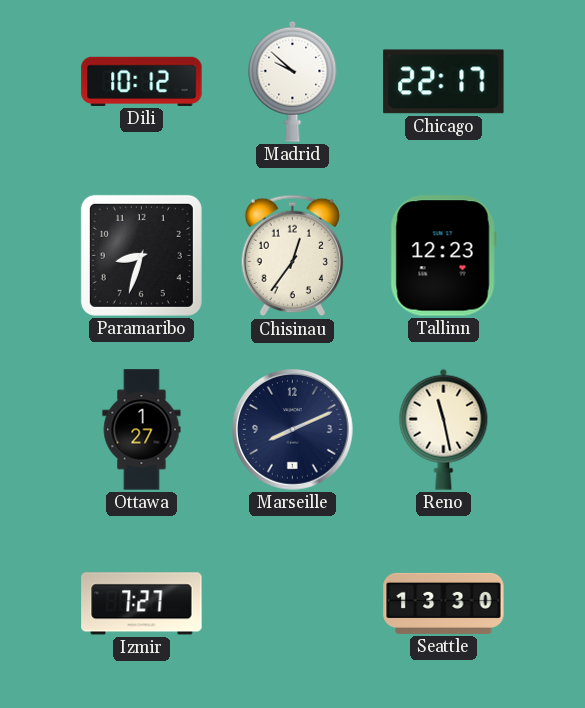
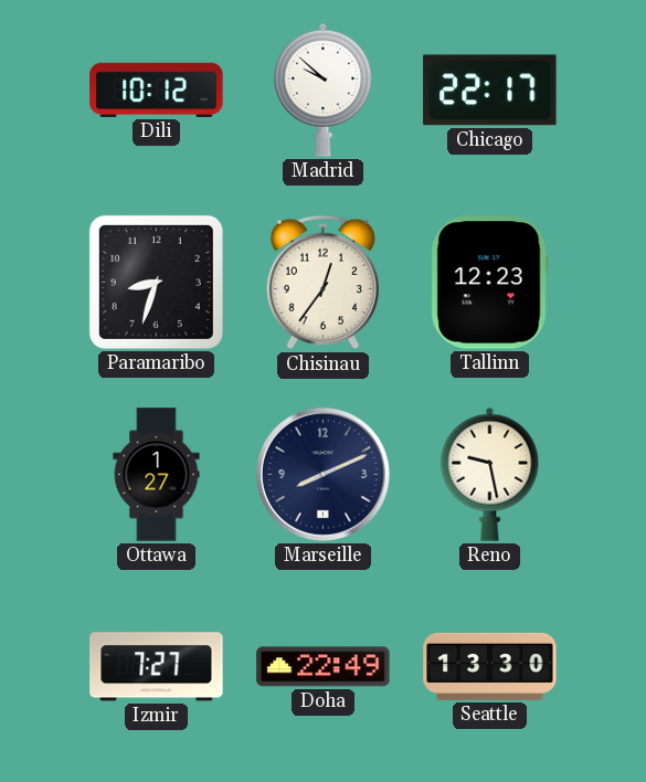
Reno: 11:28 -> 9:28
Doha: none -> 22:49
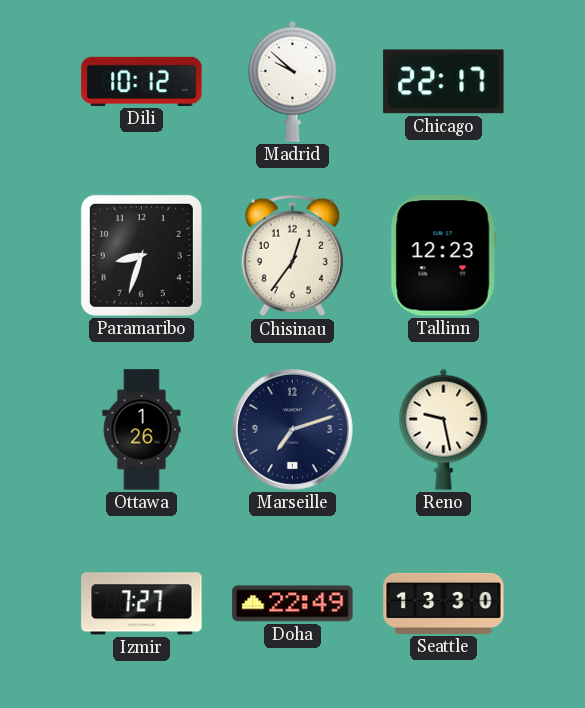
Ottawa: 1:27 -> 1:26
Marseille: 8:11 -> 7:12
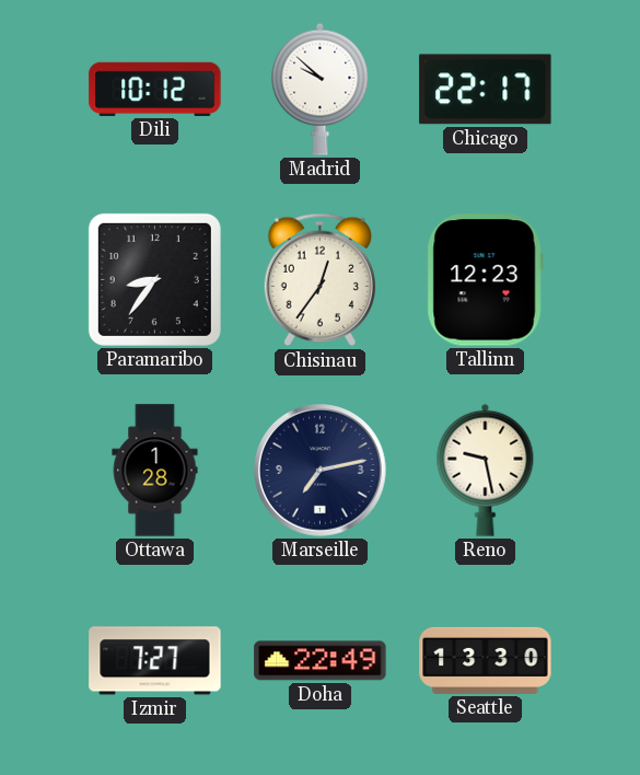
Paramaribo: 8:33 -> 8:36
Ottawa: 1:26 -> 1:28
Marseille: 7:12 -> 7:13
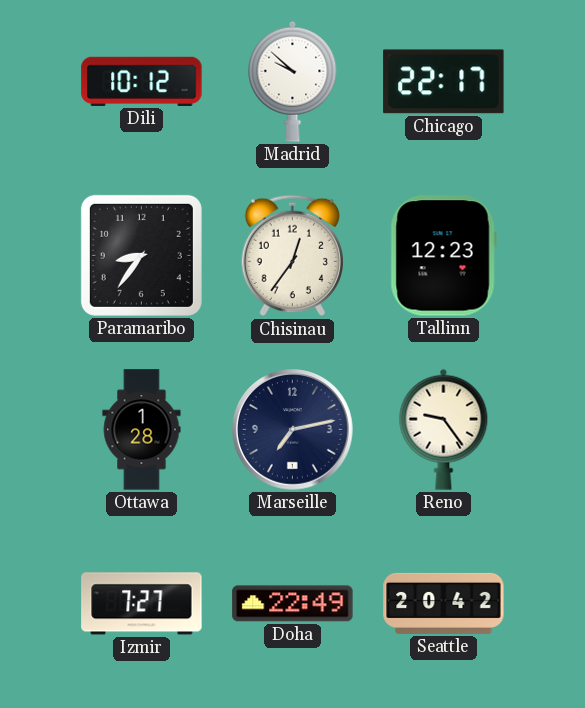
Reno: 9:28 -> 9:24
Seattle: 13:30 -> 20:42
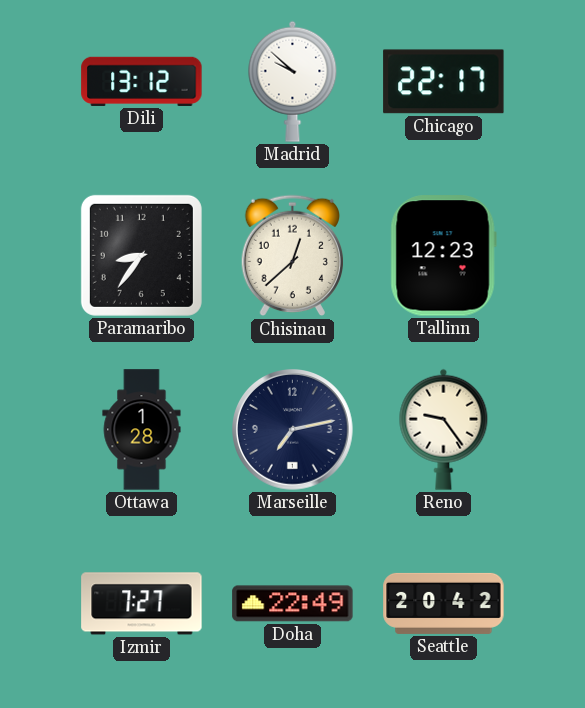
Dili: 10:12 -> 13:12
Chisinau: 12:36 -> 12:38
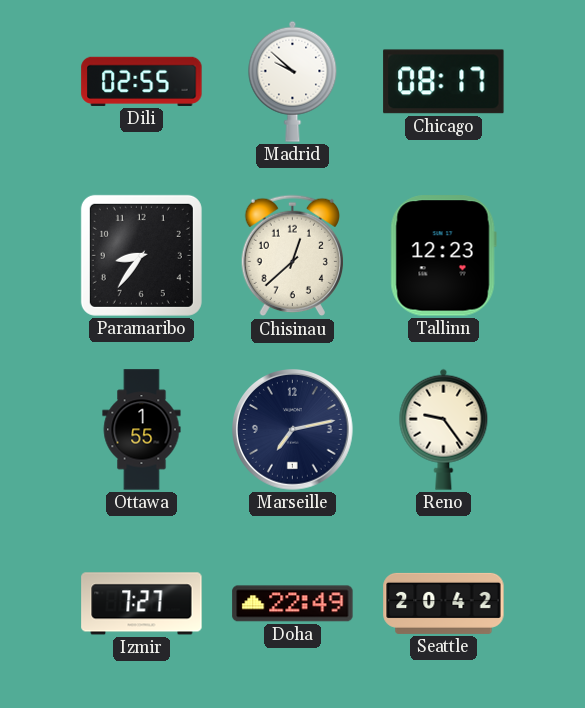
Dili: 13:12 -> 02:55
Chicago: 22:17 -> 08:17
Ottawa: 1:28 -> 1:55
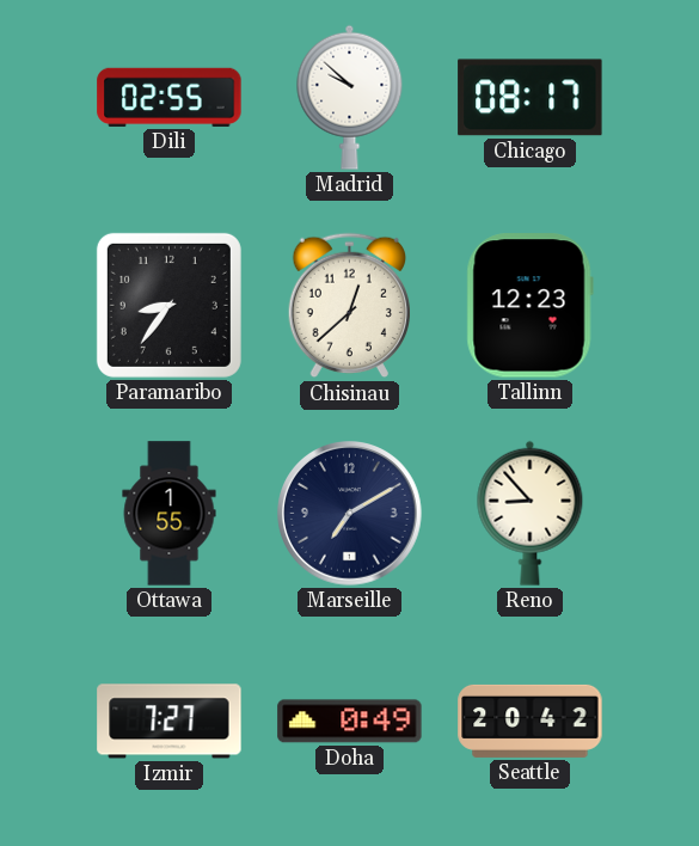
Marseille: 7:13 -> 7:10
Reno: 9:24 -> 8:53
Doha: 22:49 -> 0:49
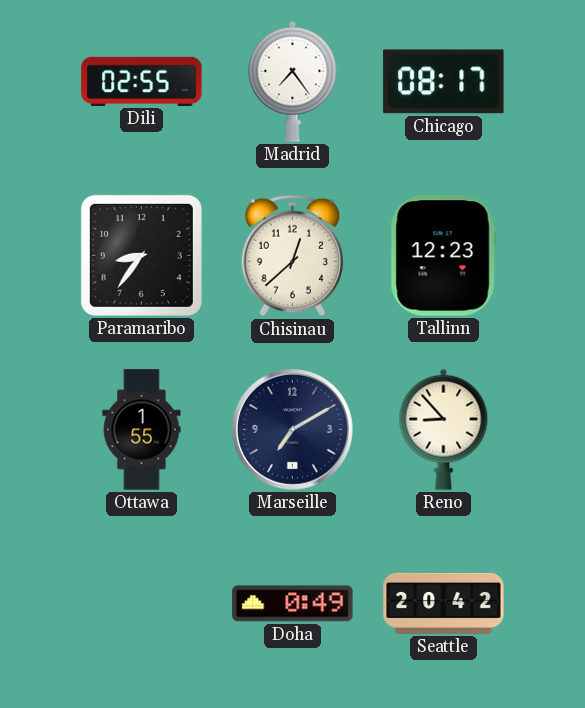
Madrid: 9:52 -> 7:24
Izmir: 7:27 -> none
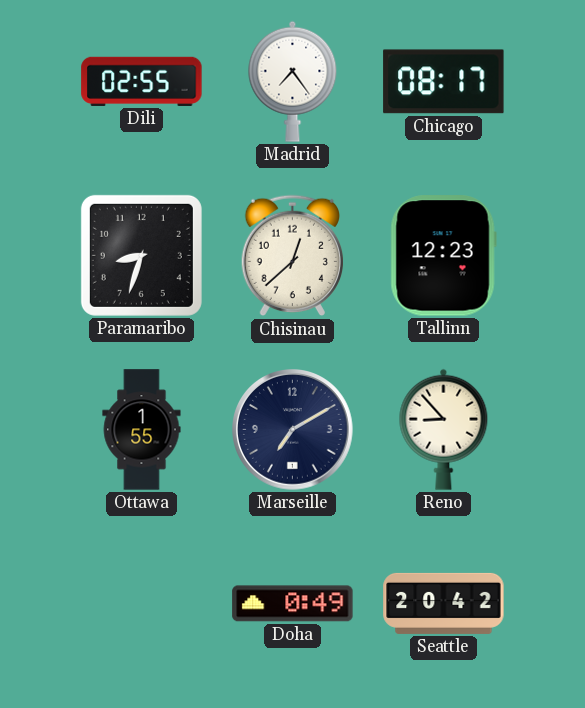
Paramaribo: 8:36 -> 8:33
